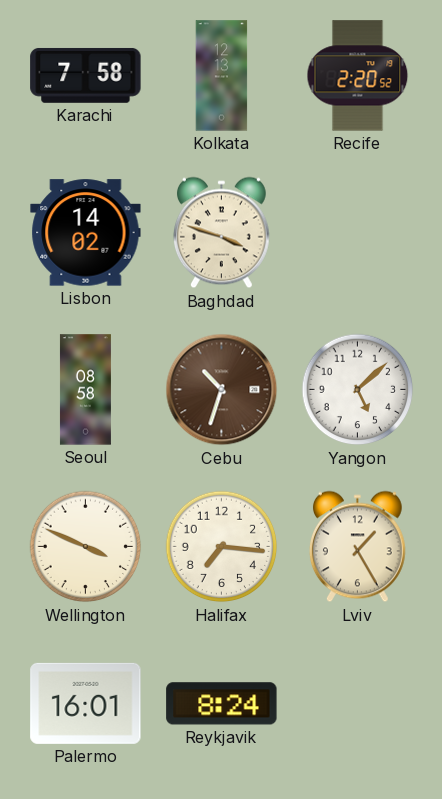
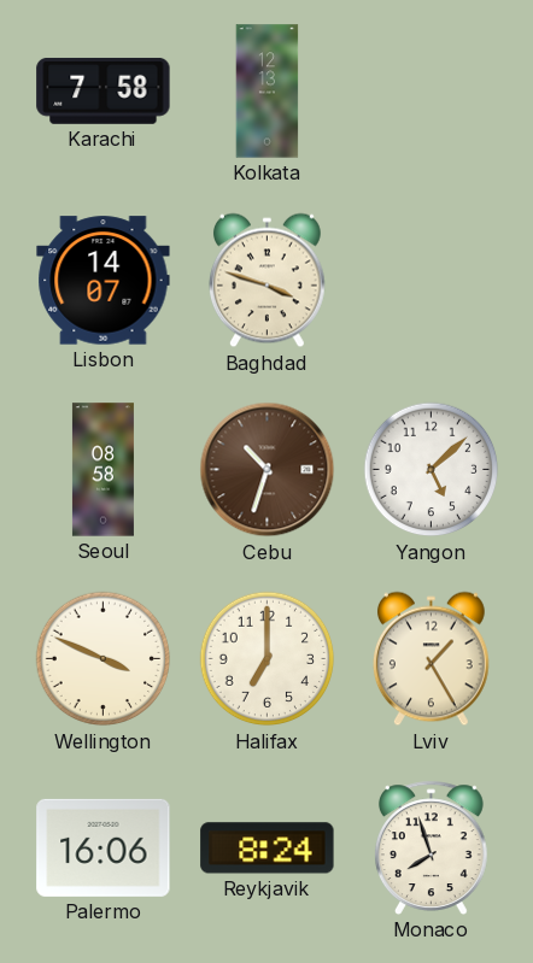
Recife: 2:20 -> none
Lisbon: 14:02 -> 14:07
Halifax: 7:16 -> 7:00
Palermo: 16:01 -> 16:06
Monaco: none -> 7:57
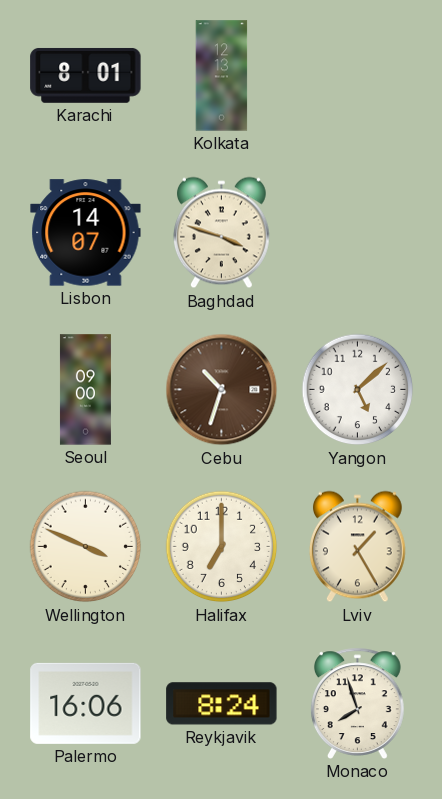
Karachi: 7:58 -> 8:01
Seoul: 08:58 -> 09:00
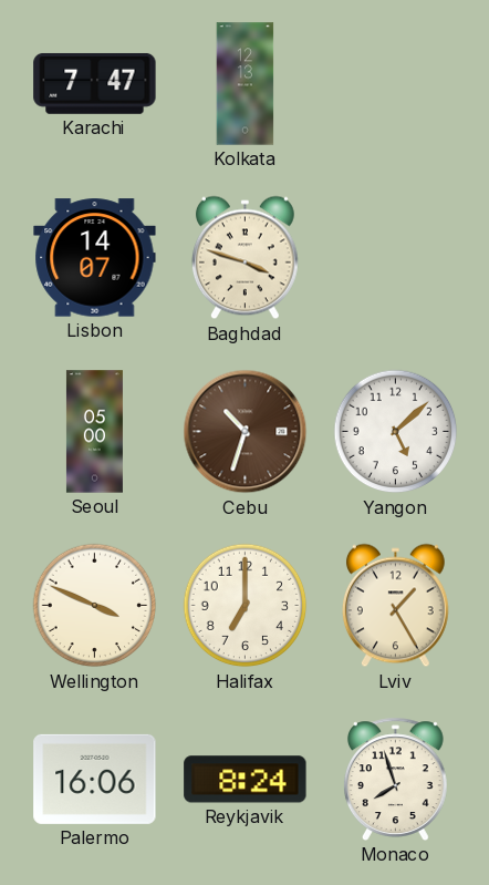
Karachi: 8:01 -> 7:47
Seoul: 09:00 -> 05:00
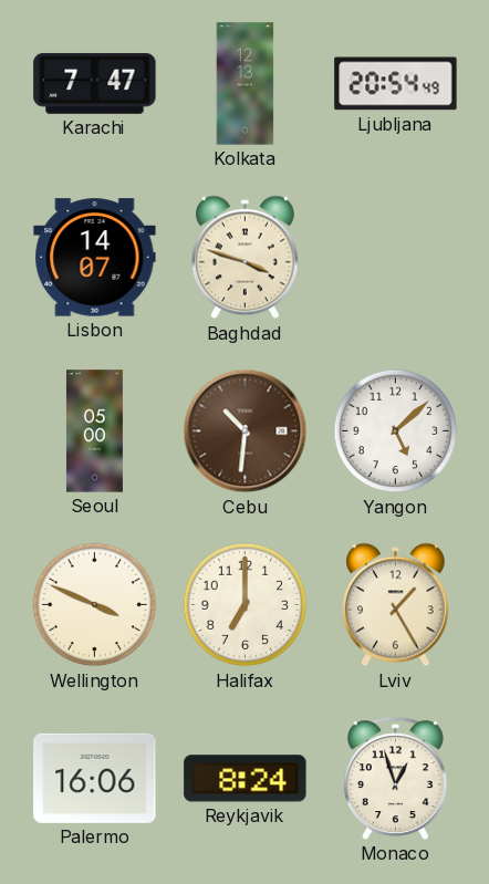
Ljubljana: none -> 20:54
Cebu: 10:33 -> 10:31
Monaco: 7:57 -> 12:57
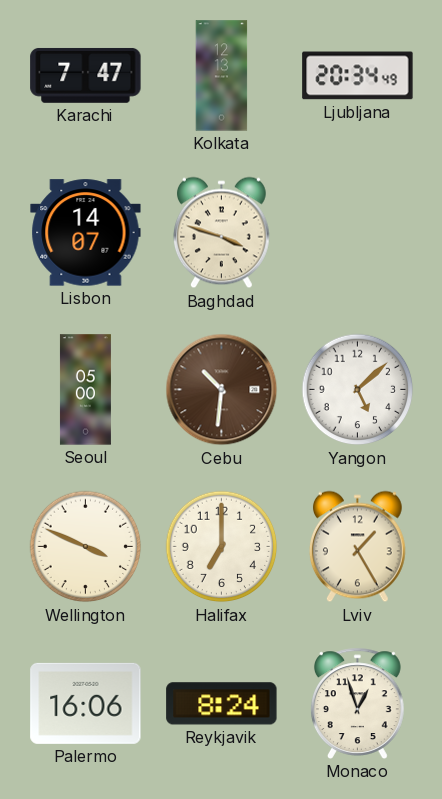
Ljubljana: 20:54 -> 20:34
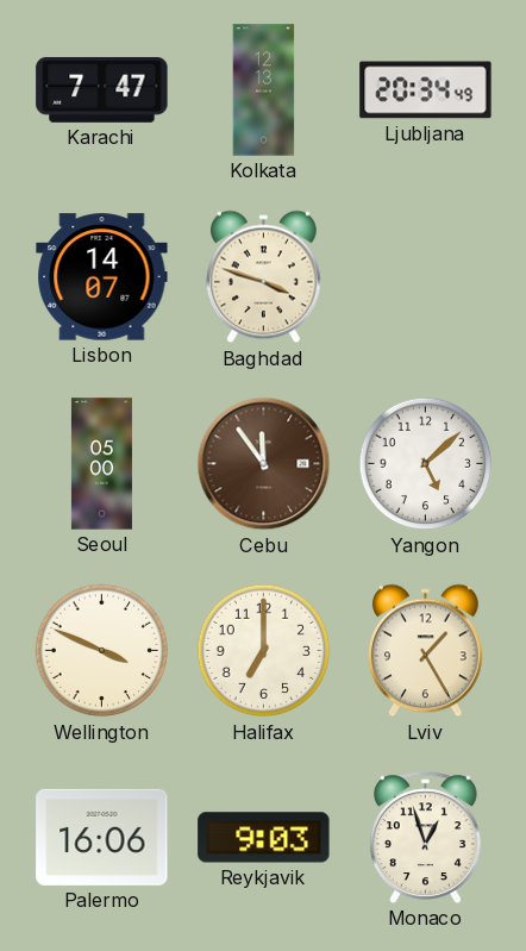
Cebu: 10:31 -> 11:54
Reykjavik: 8:24 -> 9:03
